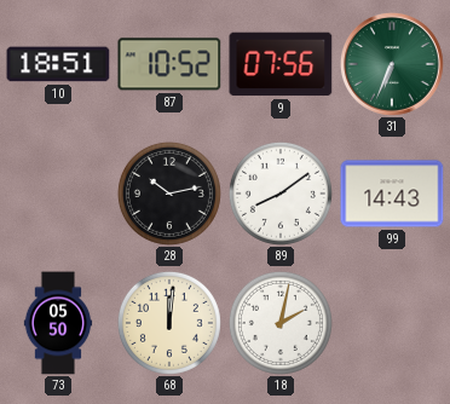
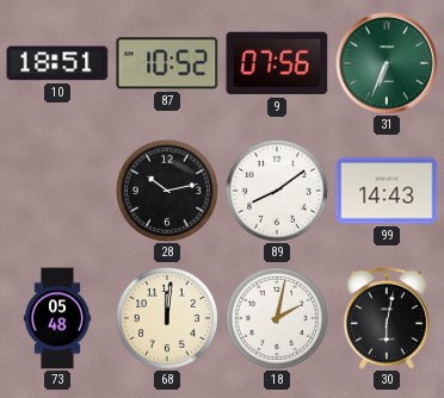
73: 05:50 -> 05:48
30: none -> 6:02
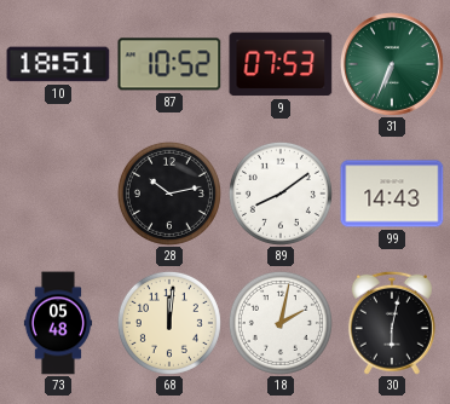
9: 07:56 -> 07:53
